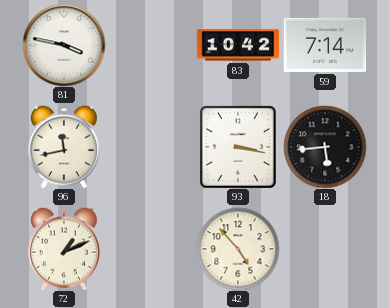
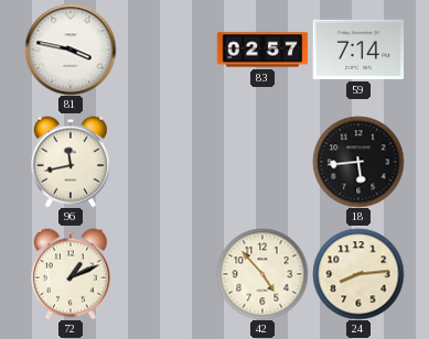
83: 10:42 -> 02:57
93: 3:17 -> none
24: none -> 8:14
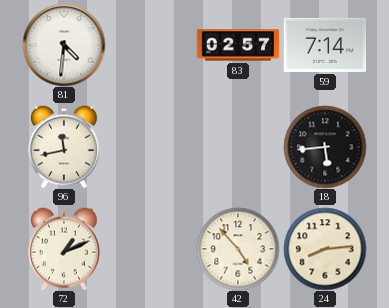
81: 3:47 -> 4:31
